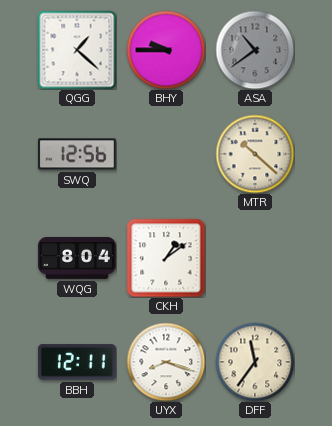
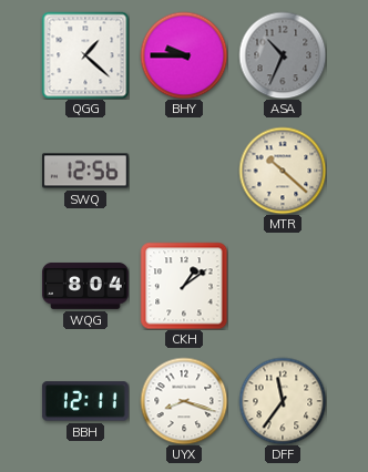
ASA: 10:39 -> 10:34
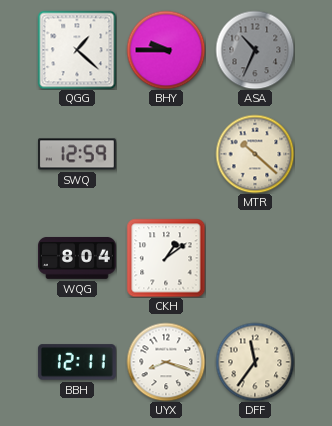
SWQ: 12:56 -> 12:59
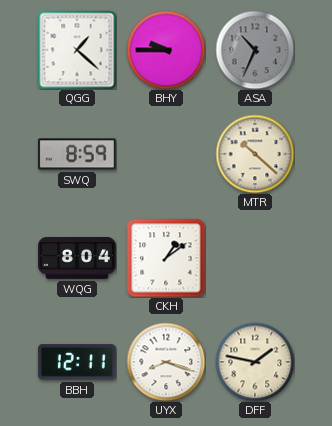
SWQ: 12:59 -> 8:59
DFF: 11:36 -> 1:47
